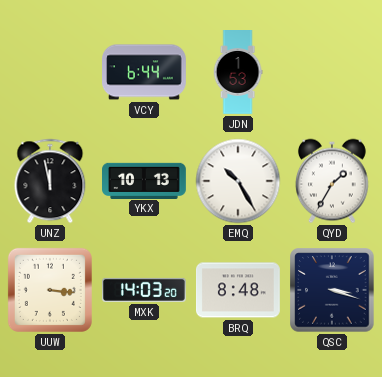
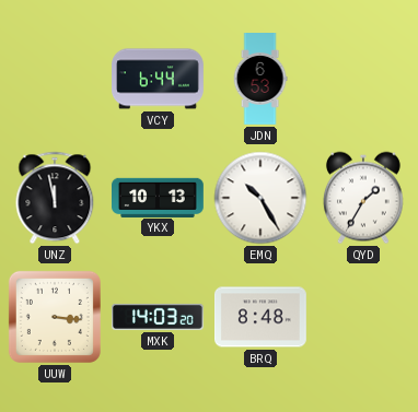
JDN: 1:53 -> 6:53
QSC: 3:18 -> none
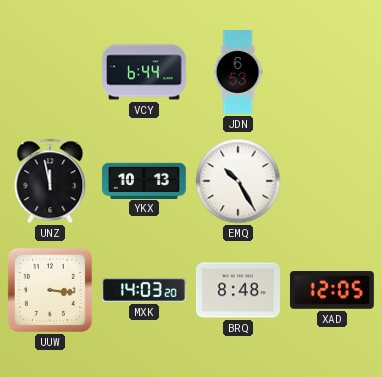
QYD: 1:35 -> none
XAD: none -> 12:05
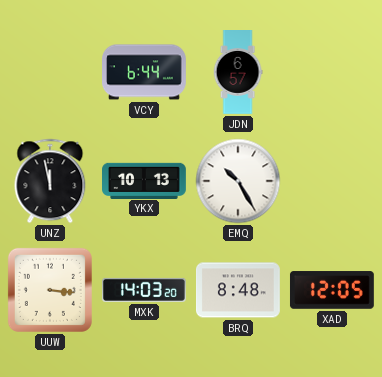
JDN: 6:53 -> 6:57
